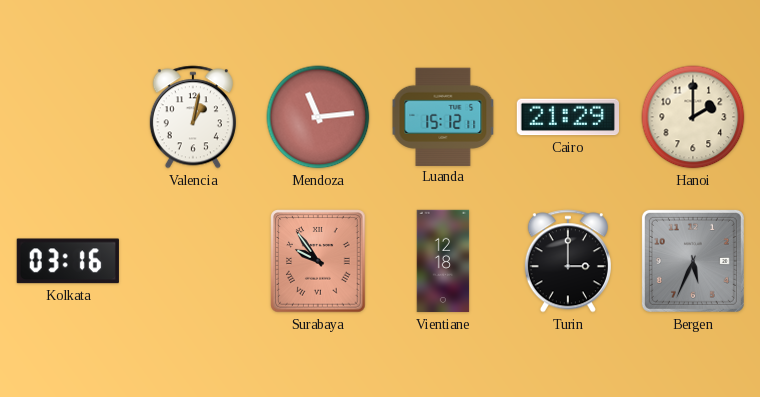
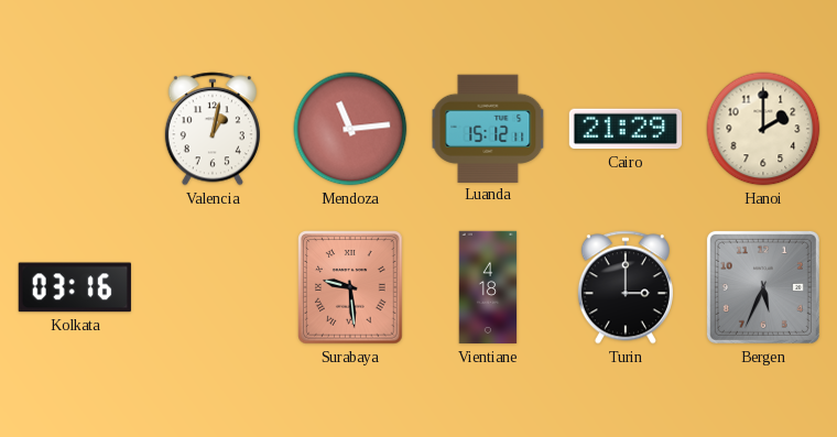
Surabaya: 9:54 -> 9:29
Vientiane: 12:18 -> 4:18
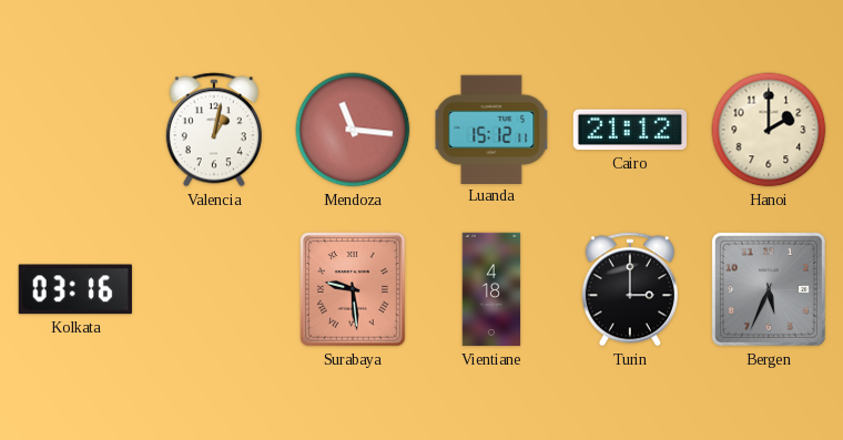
Mendoza: 11:14 -> 11:16
Cairo: 21:29 -> 21:12
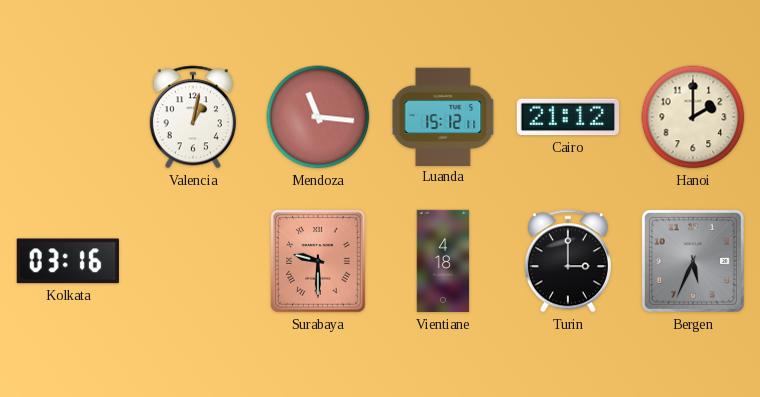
Surabaya: 9:29 -> 9:30
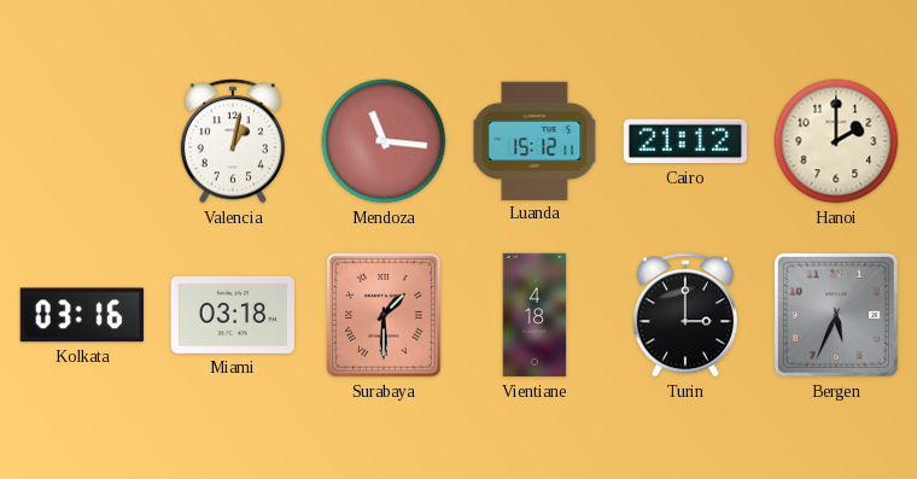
Miami: none -> 03:18
Surabaya: 9:30 -> 1:30
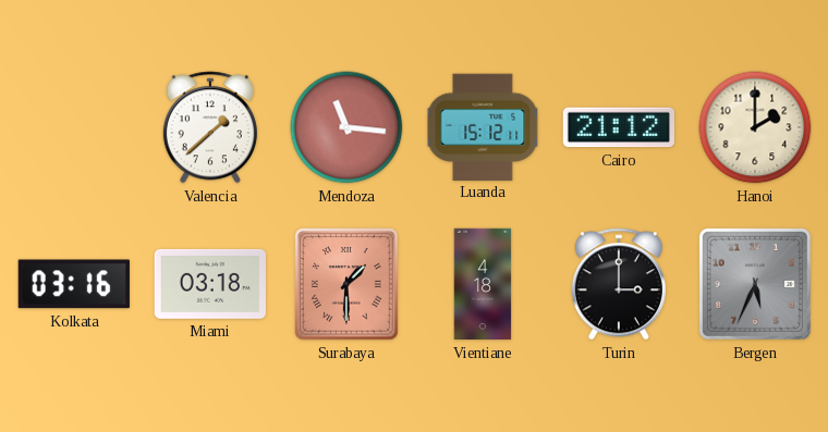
Valencia: 1:02 -> 1:38
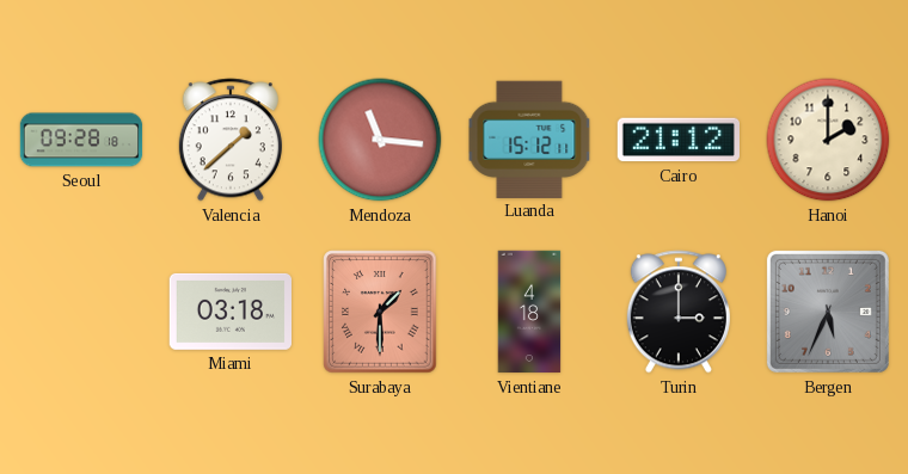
Seoul: none -> 09:28
Kolkata: 03:16 -> none
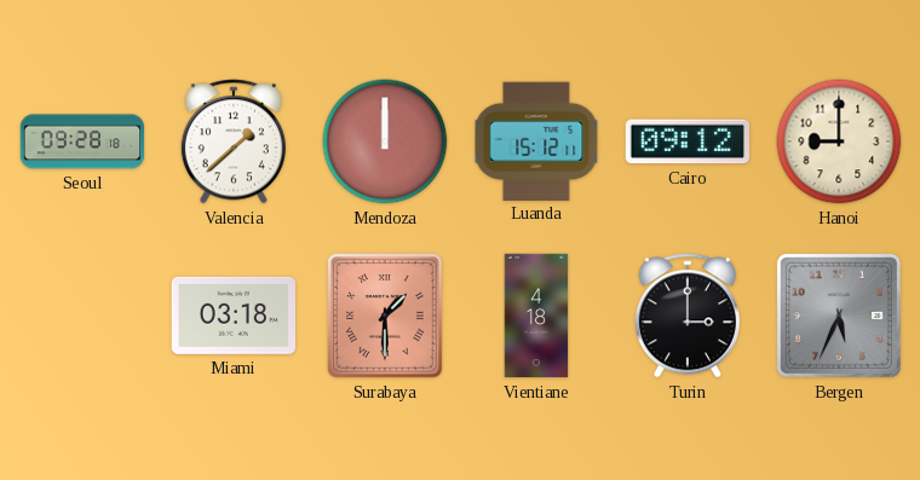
Mendoza: 11:16 -> 12:00
Cairo: 21:12 -> 09:12
Hanoi: 2:00 -> 9:00
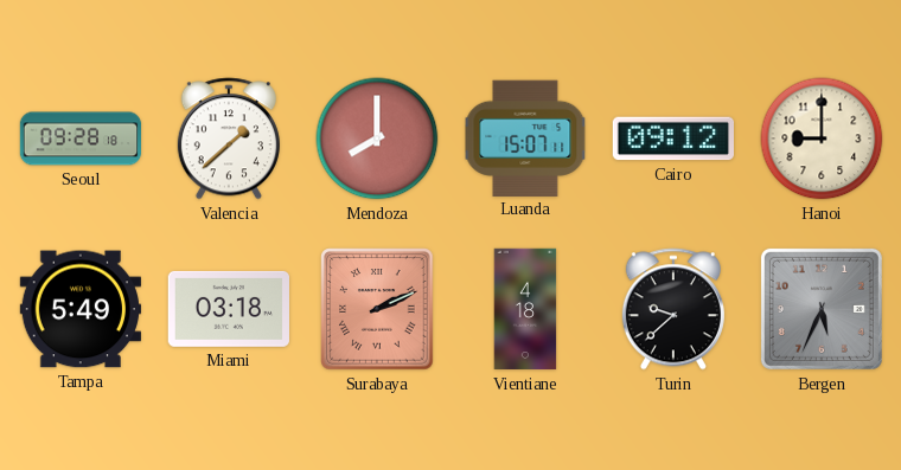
Mendoza: 12:00 -> 8:00
Luanda: 15:12 -> 15:07
Tampa: none -> 5:49
Surabaya: 1:30 -> 2:11
Turin: 3:00 -> 9:38
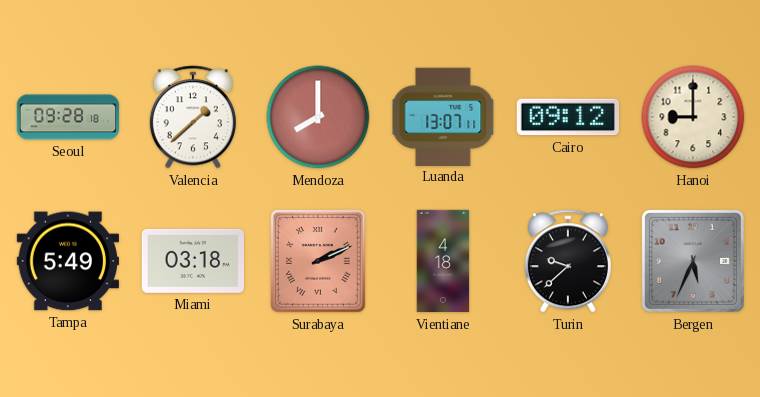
Luanda: 15:07 -> 13:07
